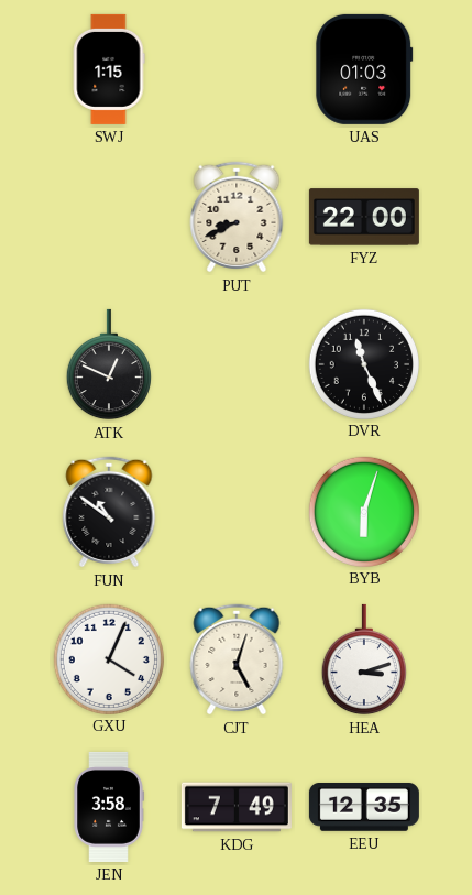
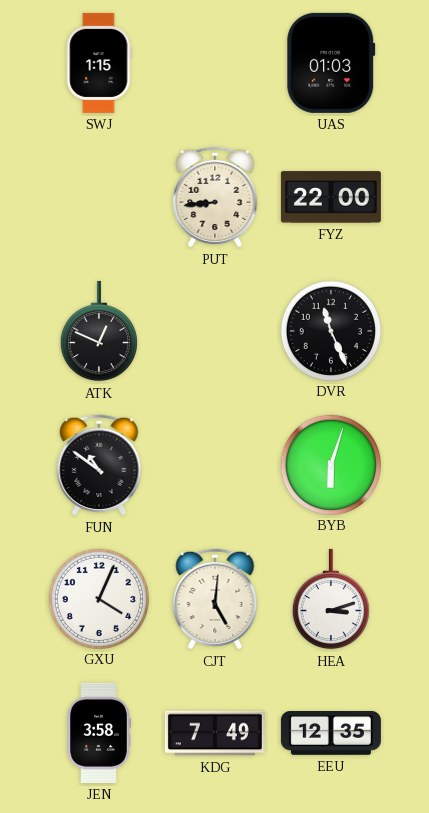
PUT: 8:41 -> 8:44
CJT: 5:03 -> 5:01
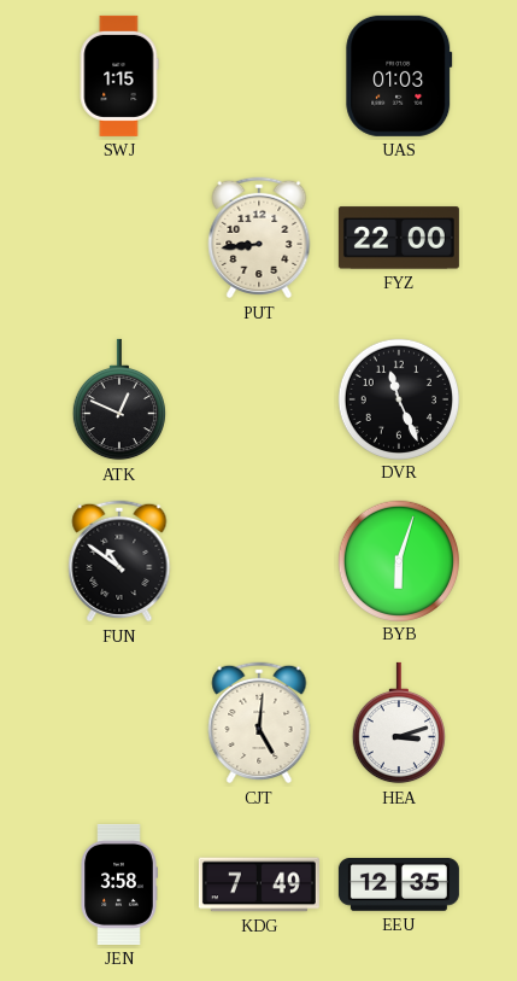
GXU: 4:04 -> none
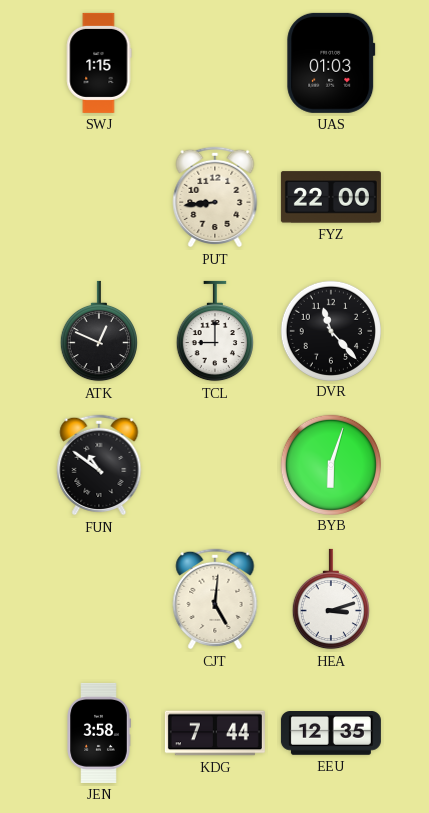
TCL: none -> 9:00
DVR: 11:26 -> 11:23
KDG: 7:49 -> 7:44
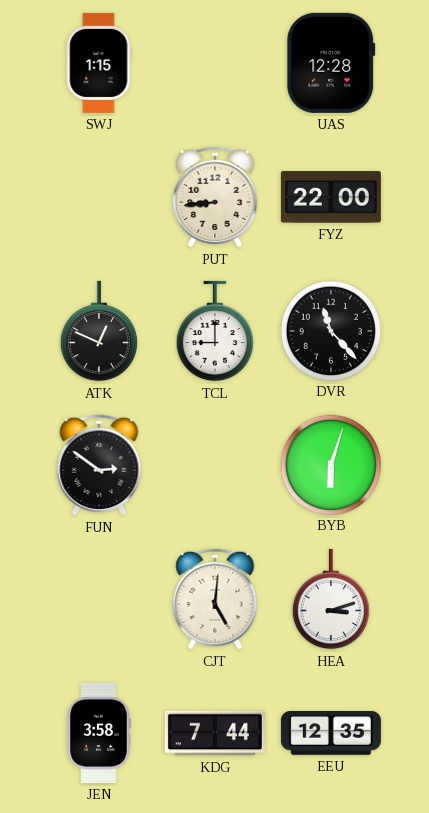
UAS: 01:03 -> 12:28
FUN: 10:51 -> 2:51
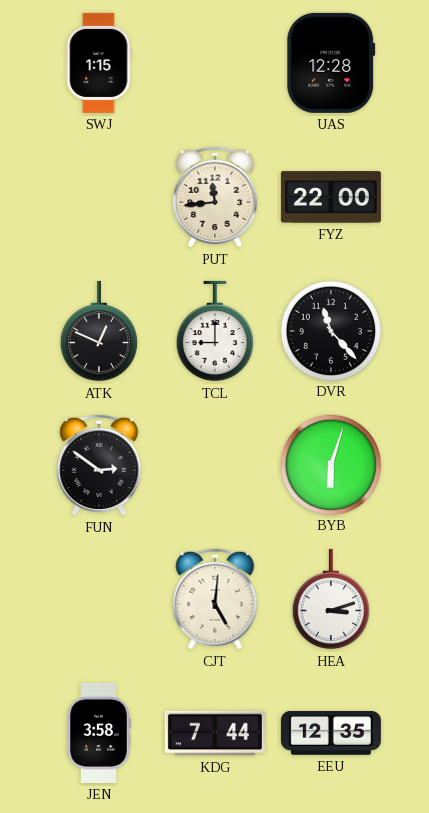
PUT: 8:44 -> 11:44
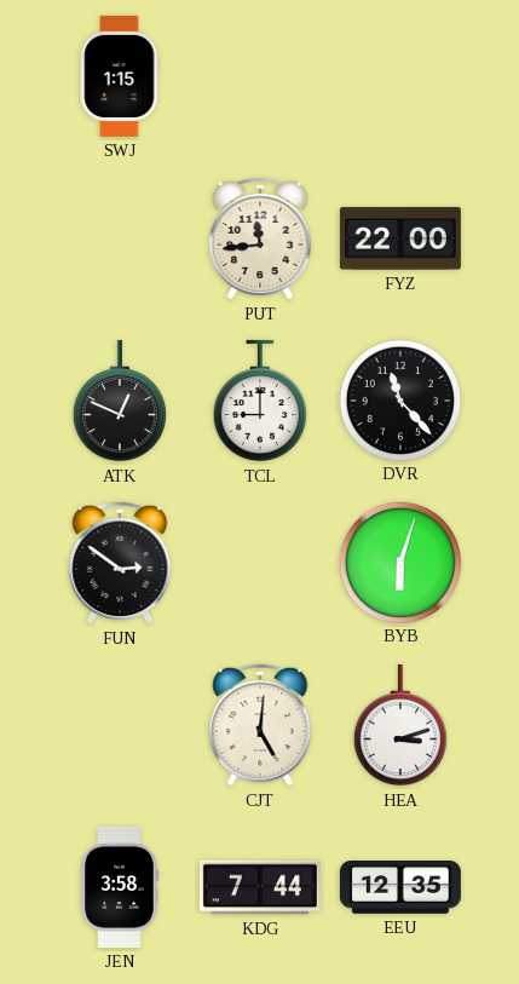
UAS: 12:28 -> none
